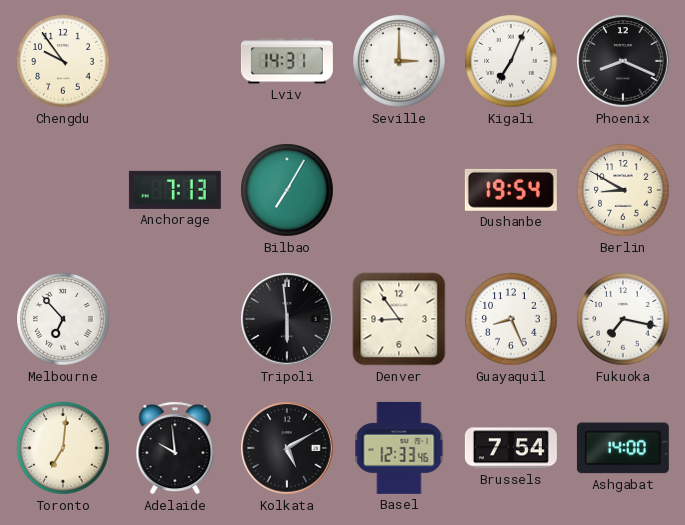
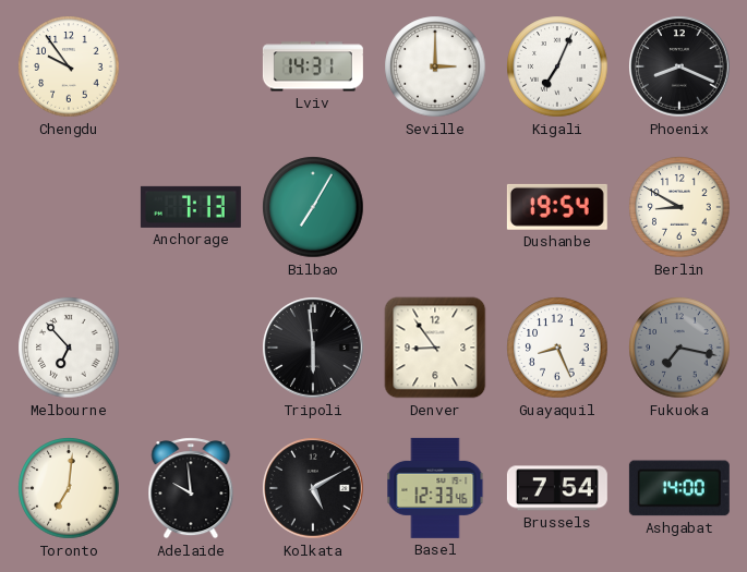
Fukuoka dial: white -> grey
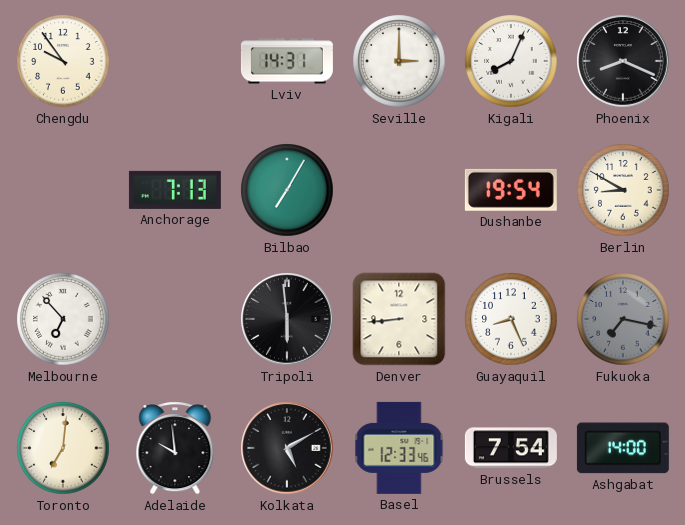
Kigali: 7:04 -> 8:04
Denver: 8:54 -> 8:44
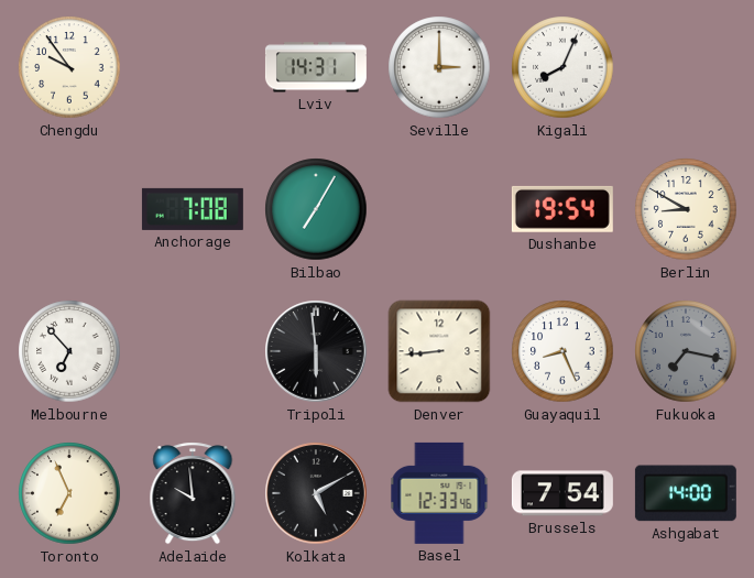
Phoenix: 8:19 -> none
Anchorage: 7:13 -> 7:08
Toronto: 7:01 -> 6:56
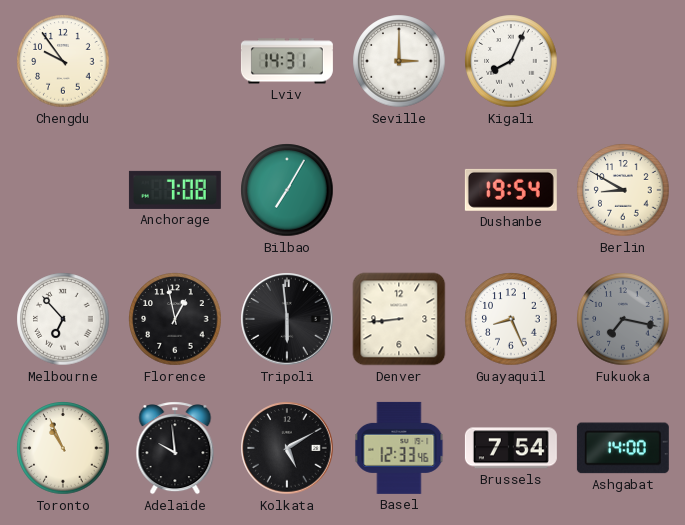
Florence: none -> 12:58
Toronto: 6:56 -> 10:56
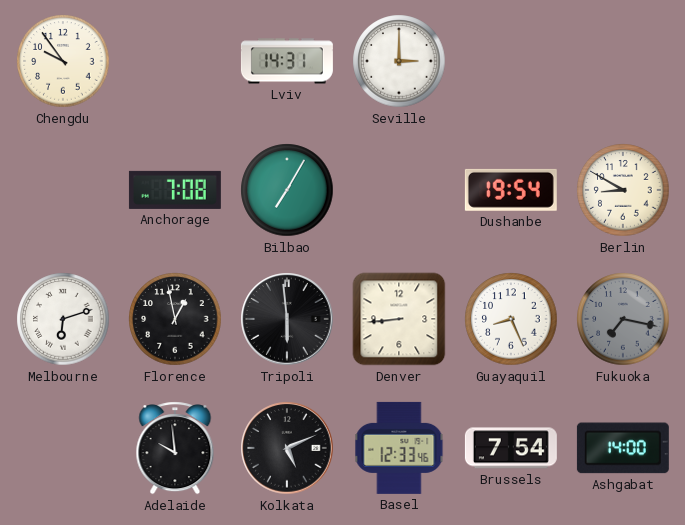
Kigali: 8:04 -> none
Melbourne: 6:53 -> 6:12
Toronto: 10:56 -> none
Kolkata: 5:10 -> 5:11
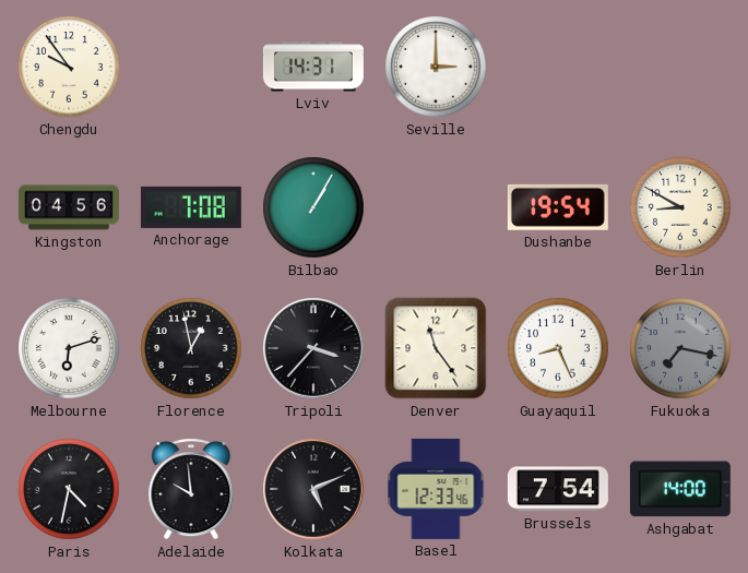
Kingston: none -> 04:56
Bilbao: 7:05 -> 1:05
Tripoli: 5:59 -> 3:37
Denver: 8:44 -> 11:24
Paris: none -> 4:32
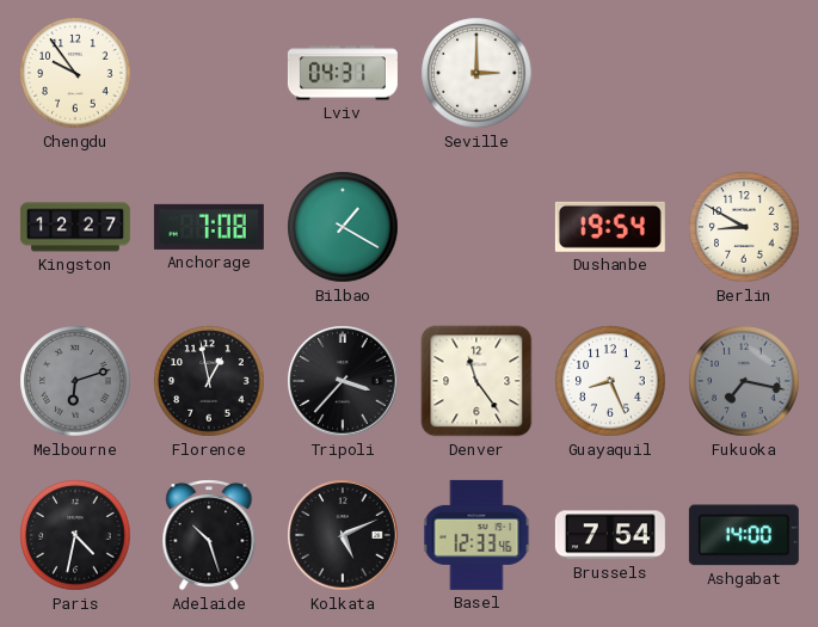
Lviv: 14:31 -> 04:31
Kingston: 04:56 -> 12:27
Bilbao: 1:05 -> 1:20
Melbourne dial: white -> grey
Adelaide: 9:59 -> 10:27
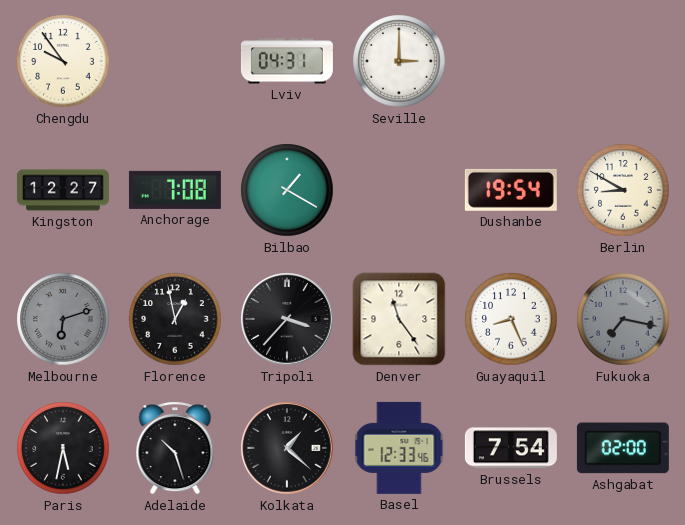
Paris: 4:32 -> 5:32
Kolkata: 5:11 -> 1:22
Ashgabat: 14:00 -> 02:00
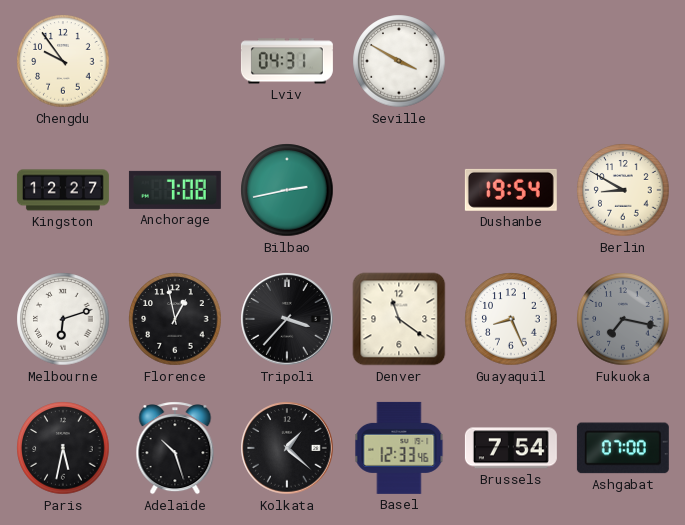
Seville: 3:00 -> 3:50
Bilbao: 1:20 -> 2:43
Melbourne dial: grey -> white
Denver: 11:24 -> 11:21
Ashgabat: 02:00 -> 07:00
